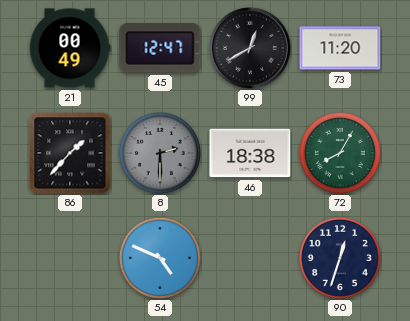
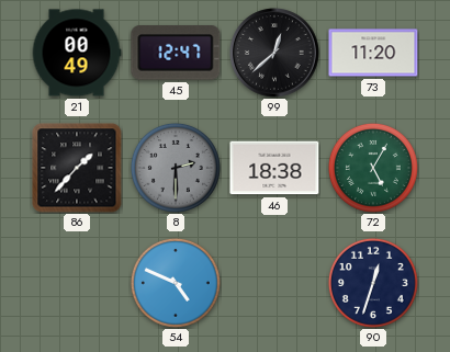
99: 12:40 -> 12:38
72: 8:05 -> 5:05
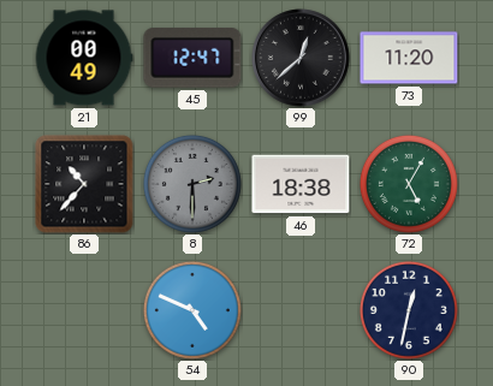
86: 1:37 -> 10:37
90: 12:33 -> 12:32
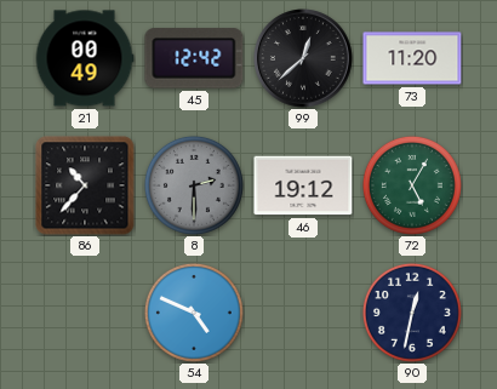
45: 12:47 -> 12:42
46: 18:38 -> 19:12
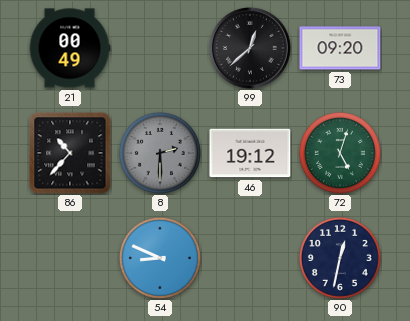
45: 12:42 -> none
73: 11:20 -> 09:20
72: 5:05 -> 5:03
54: 4:49 -> 8:49
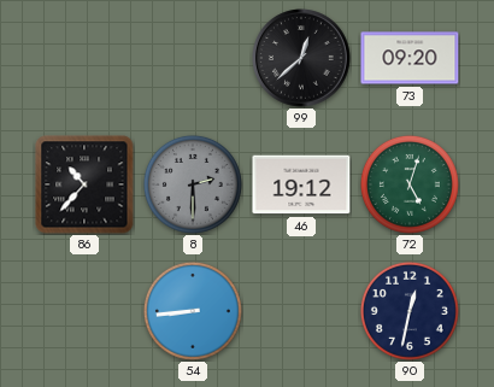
21: 00:49 -> none
54: 8:49 -> 8:44
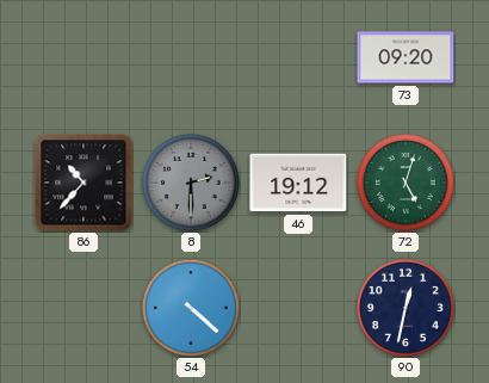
99: 12:38 -> none
54: 8:44 -> 4:22
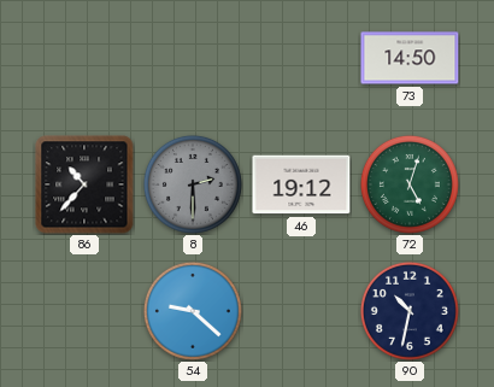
73: 09:20 -> 14:50
54: 4:22 -> 9:22
90: 12:32 -> 10:32
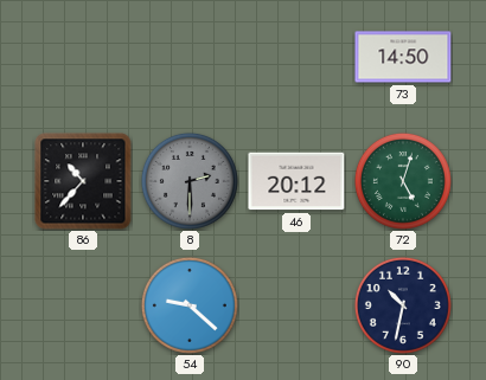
46: 19:12 -> 20:12
